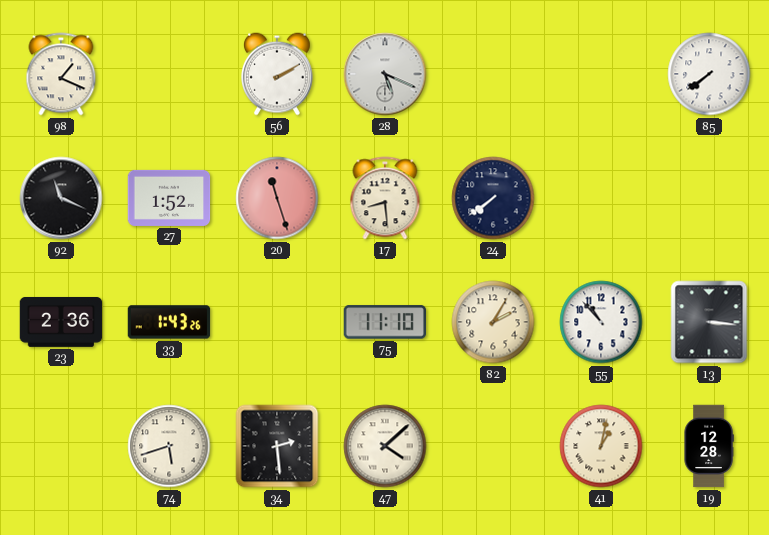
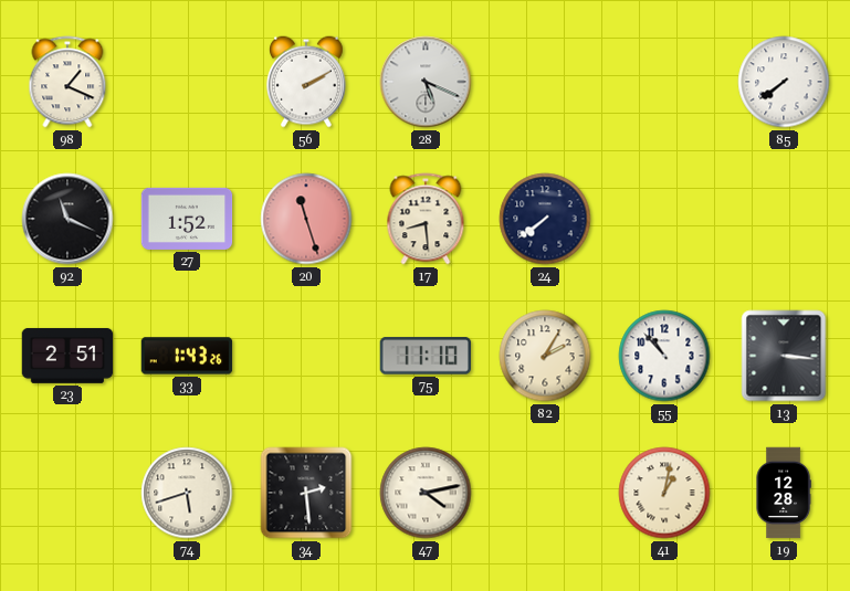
23: 2:36 -> 2:51
47: 4:08 -> 4:13
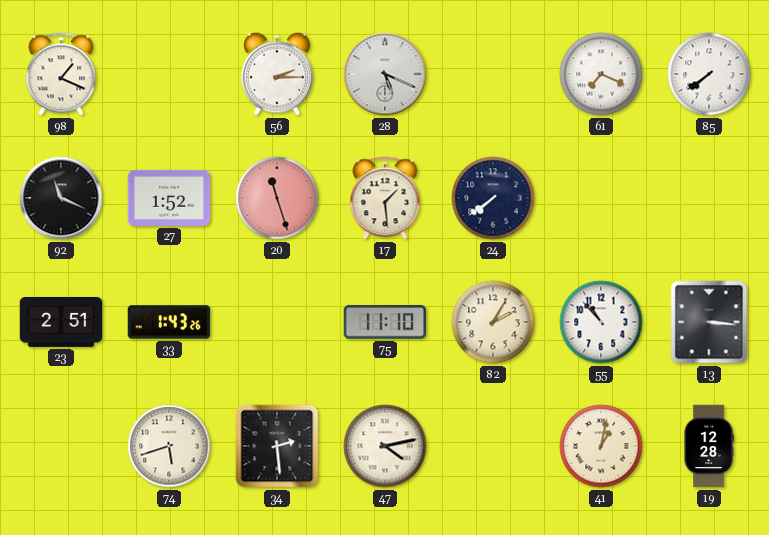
56: 2:10 -> 2:15
61: none -> 7:19
17: 8:29 -> 1:29
